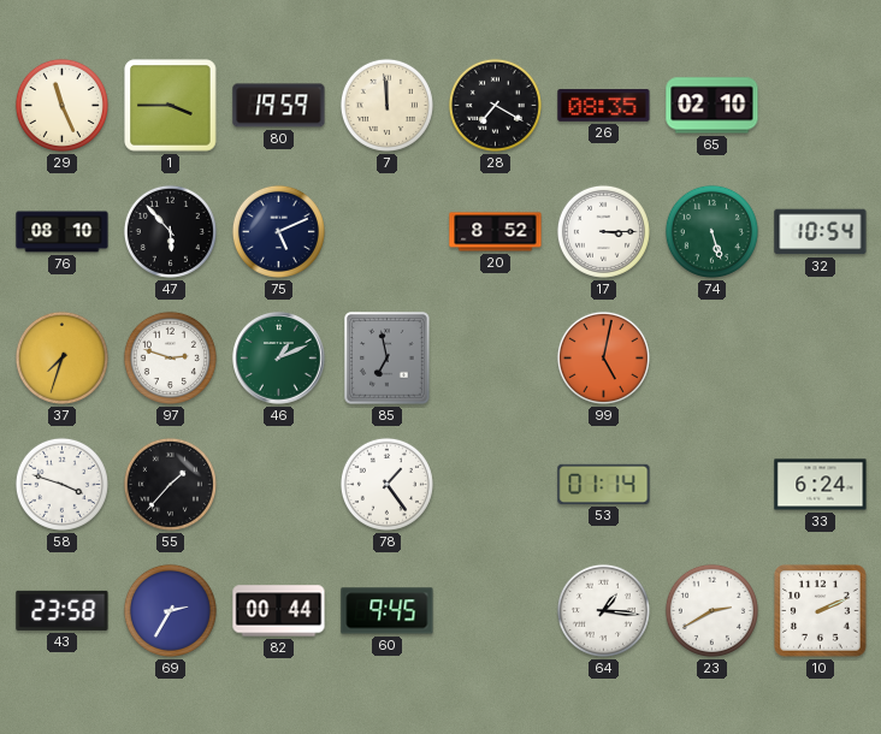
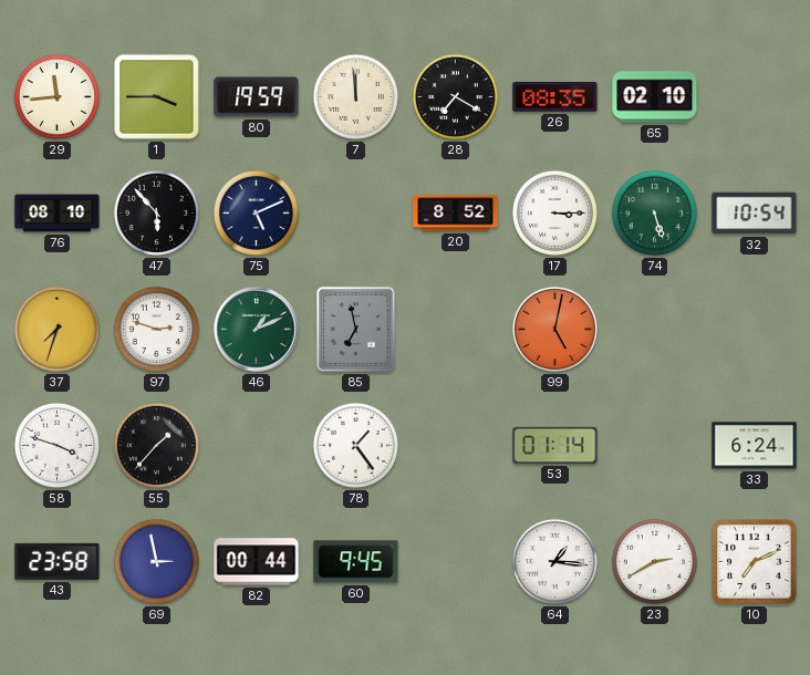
29: 11:26 -> 11:44
69: 2:35 -> 2:58
10: 2:11 -> 7:11
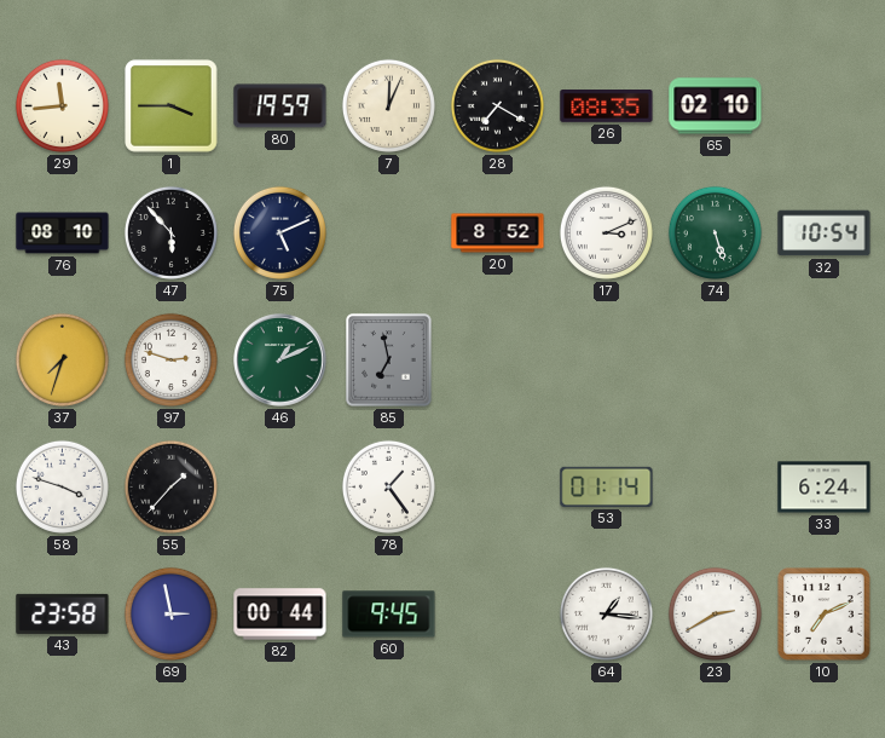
7: 11:59 -> 12:04
17: 3:15 -> 3:11
99: 5:02 -> none
